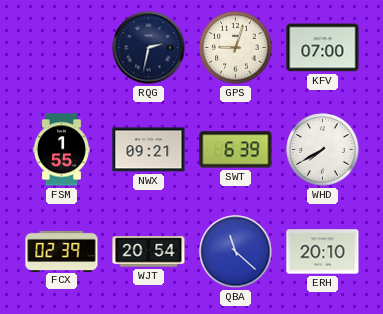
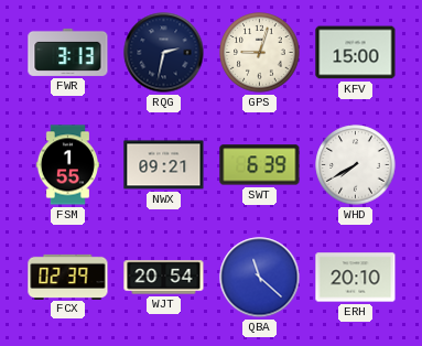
FWR: none -> 3:13
KFV: 07:00 -> 15:00
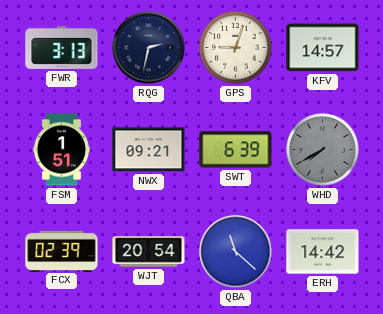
KFV: 15:00 -> 14:57
FSM: 1:55 -> 1:51
WHD dial: white -> grey
ERH: 20:10 -> 14:42
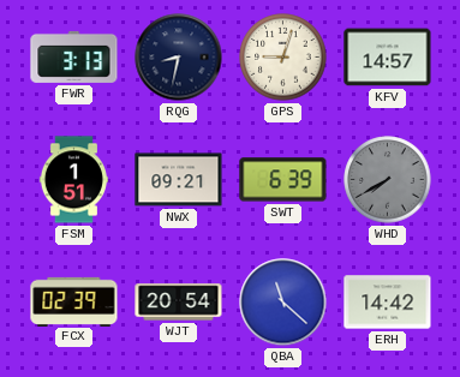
RQG: 2:32 -> 8:32
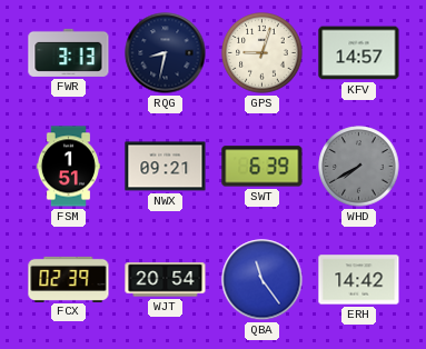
QBA: 11:22 -> 11:24
